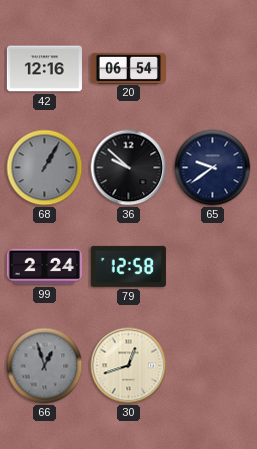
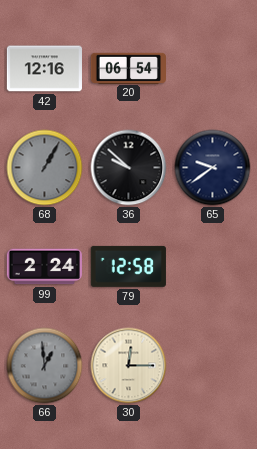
66: 12:57 -> 12:59
30: 12:42 -> 12:15
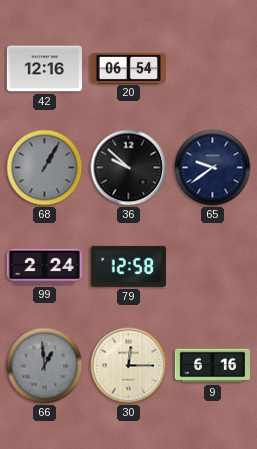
9: none -> 6:16
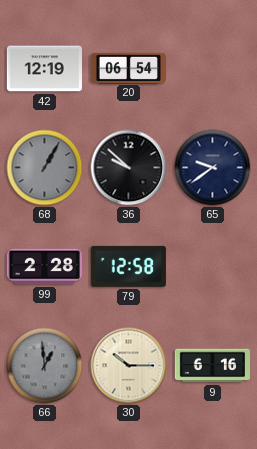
42: 12:16 -> 12:19
99: 2:24 -> 2:28
30: 12:15 -> 10:15
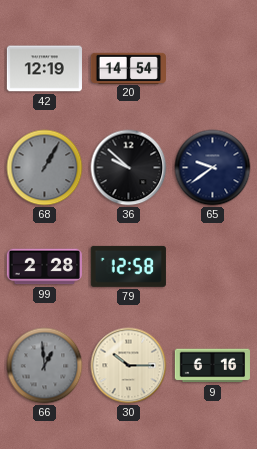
20: 06:54 -> 14:54
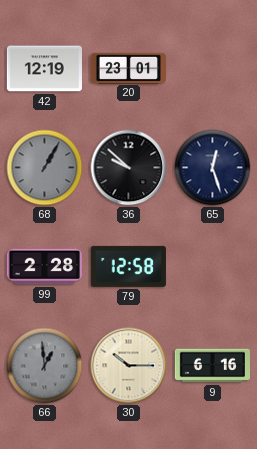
20: 14:54 -> 23:01
65: 9:39 -> 12:27
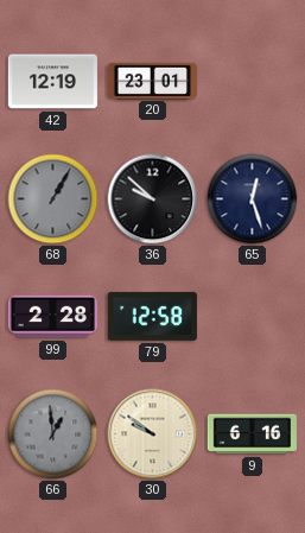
30: 10:15 -> 9:51
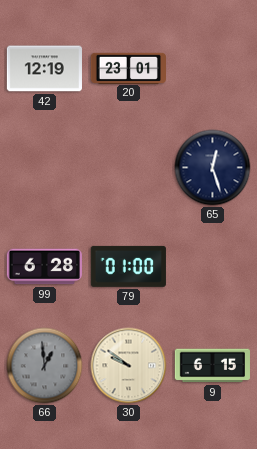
68: 1:05 -> none
36: 9:52 -> none
99: 2:28 -> 6:28
79: 12:58 -> 01:00
9: 6:16 -> 6:15
